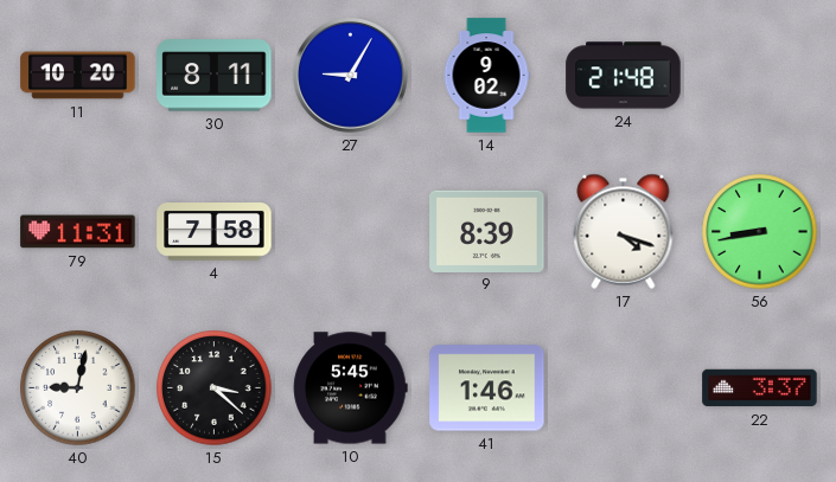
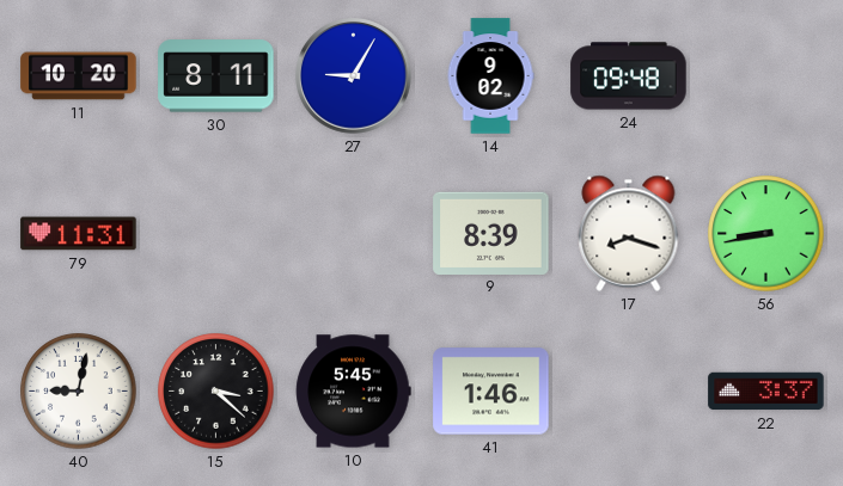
24: 21:48 -> 09:48
4: 7:58 -> none
17: 4:18 -> 8:18
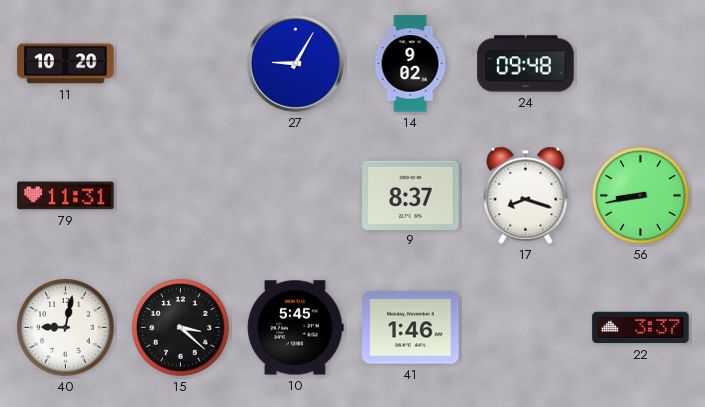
30: 8:11 -> none
9: 8:39 -> 8:37
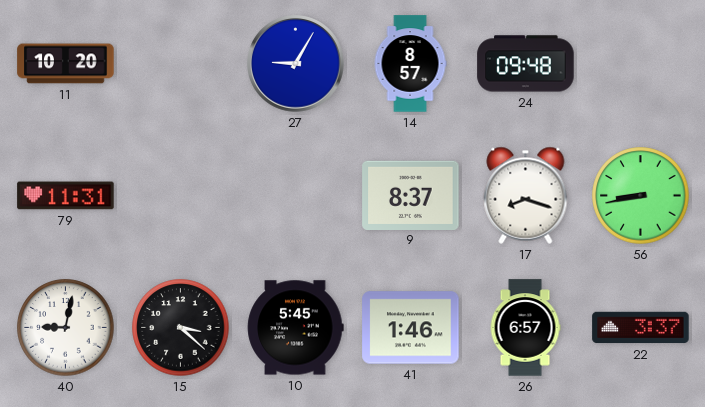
14: 9:02 -> 8:57
26: none -> 6:57
